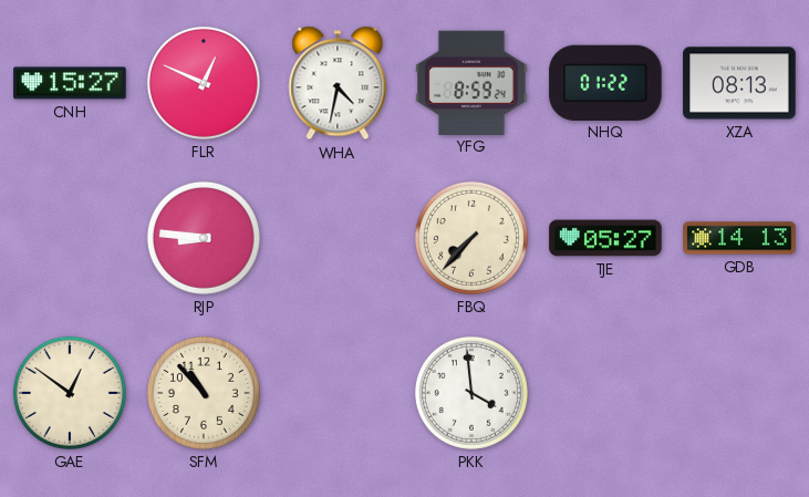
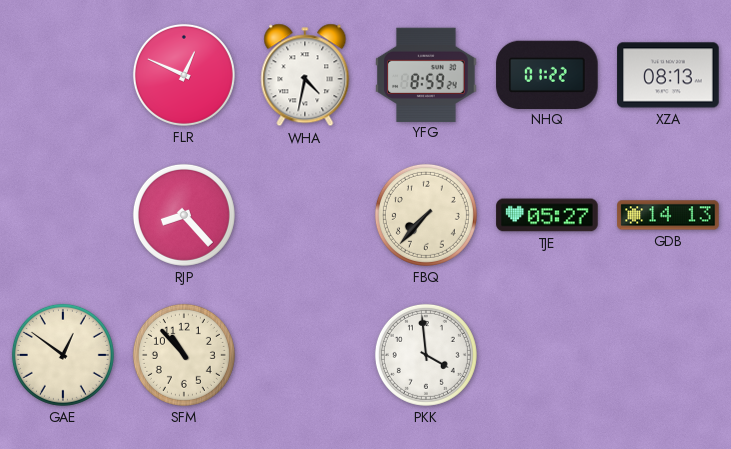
CNH: 15:27 -> none
RJP: 8:46 -> 8:23
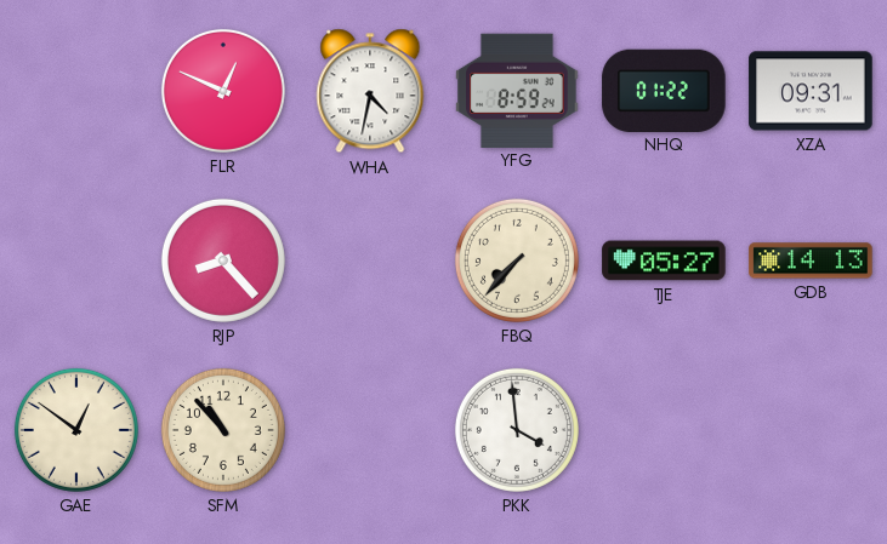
XZA: 08:13 -> 09:31
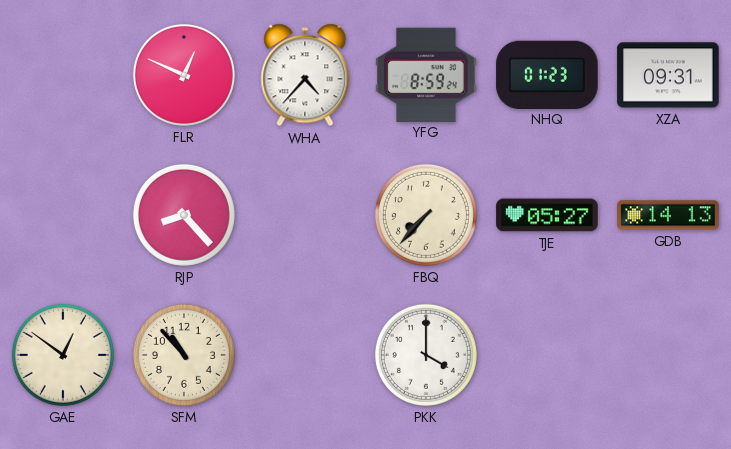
WHA: 4:32 -> 4:37
NHQ: 01:22 -> 01:23
PKK: 3:59 -> 4:00
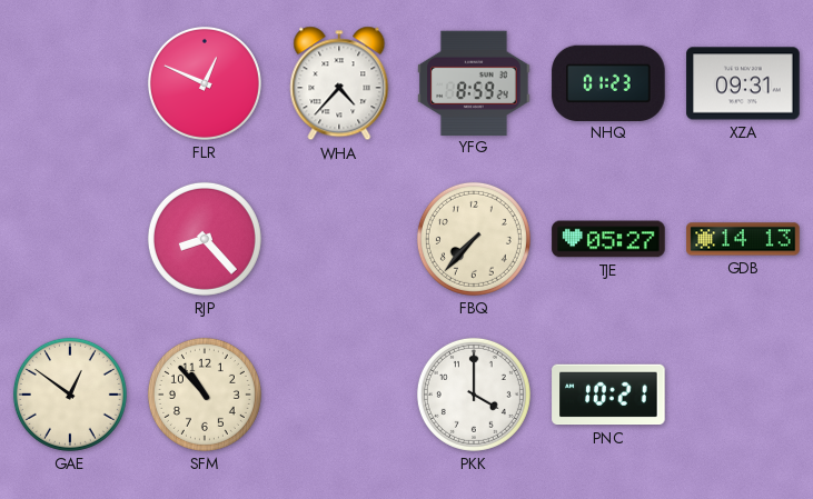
PNC: none -> 10:21
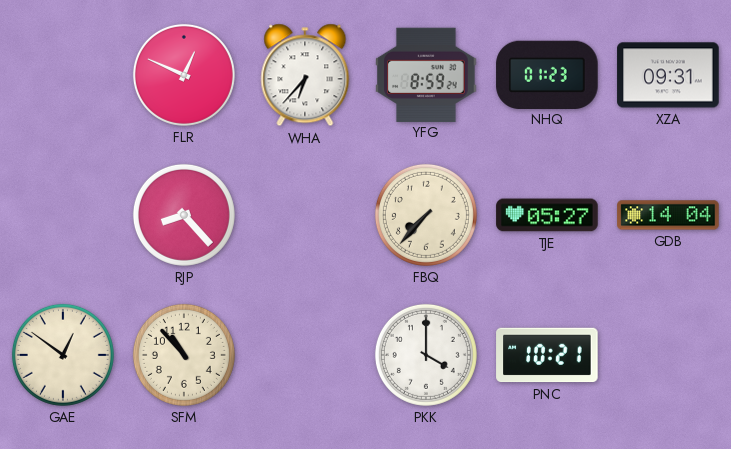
WHA: 4:37 -> 6:37
GDB: 14:13 -> 14:04
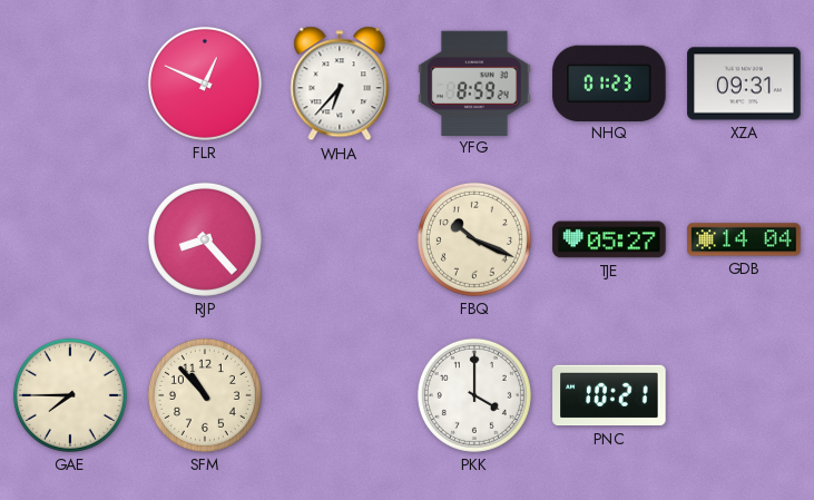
FBQ: 7:37 -> 10:19
GAE: 12:51 -> 7:45
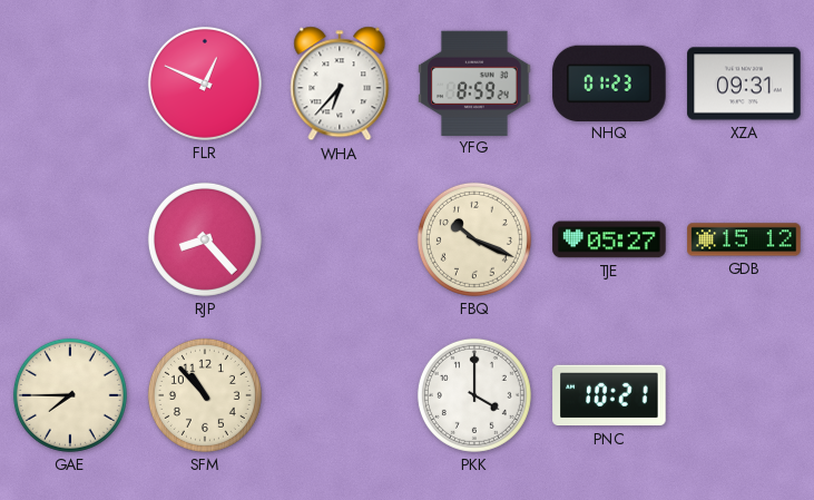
GDB: 14:04 -> 15:12
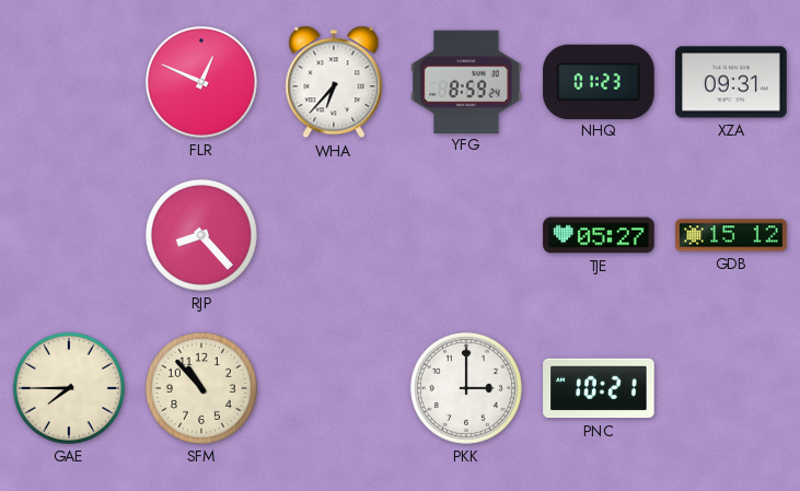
FBQ: 10:19 -> none
PKK: 4:00 -> 3:00
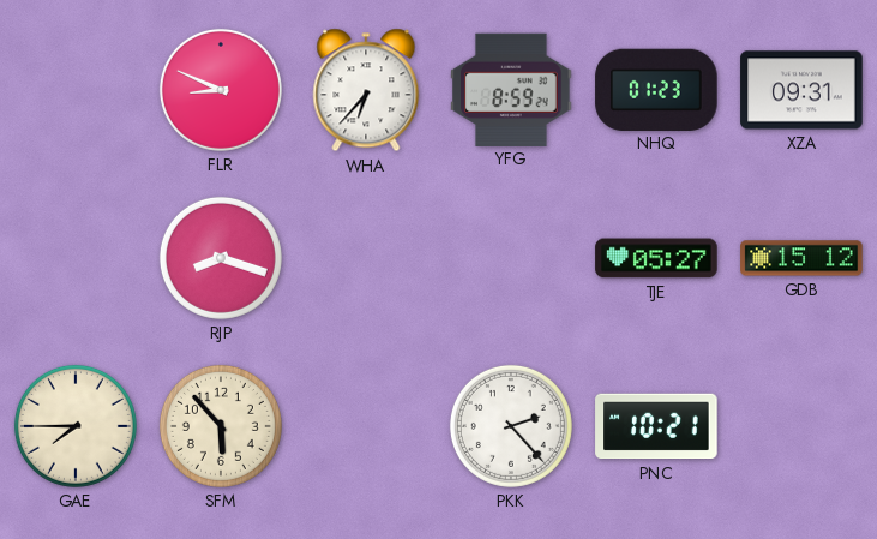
FLR: 12:49 -> 8:49
RJP: 8:23 -> 8:18
SFM: 10:53 -> 5:53
PKK: 3:00 -> 2:23
